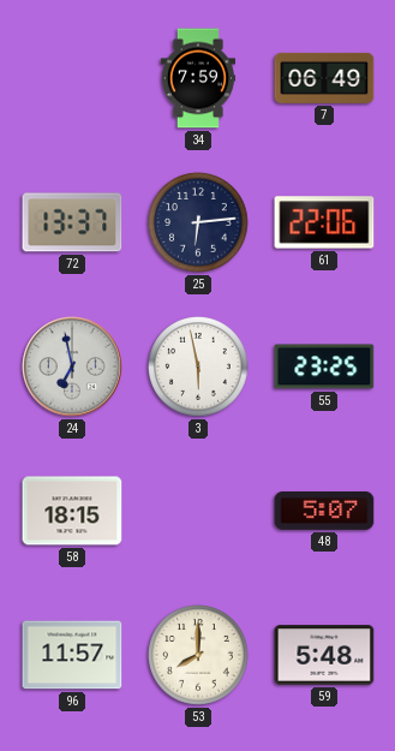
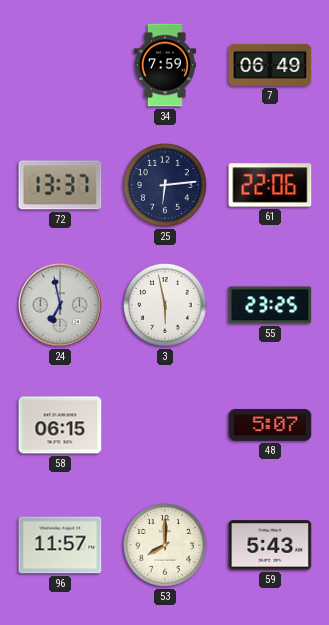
58: 18:15 -> 06:15
59: 5:48 -> 5:43
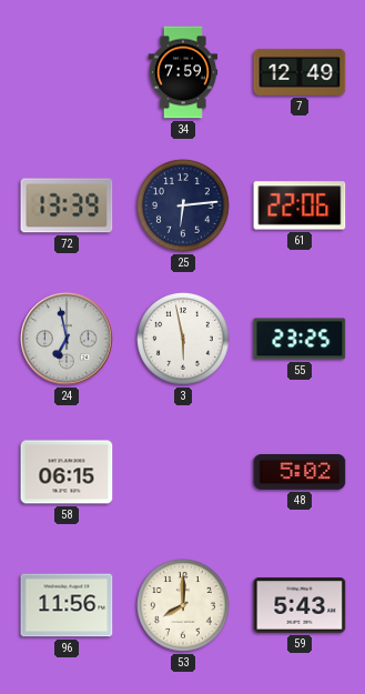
7: 06:49 -> 12:49
72: 13:37 -> 13:39
48: 5:07 -> 5:02
96: 11:57 -> 11:56
